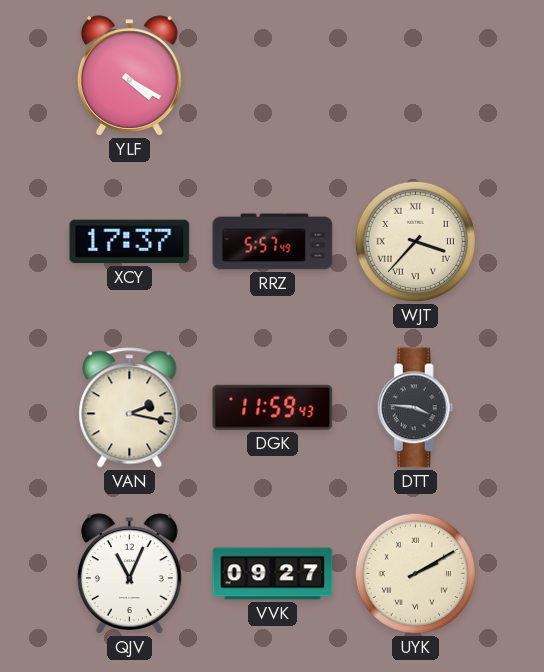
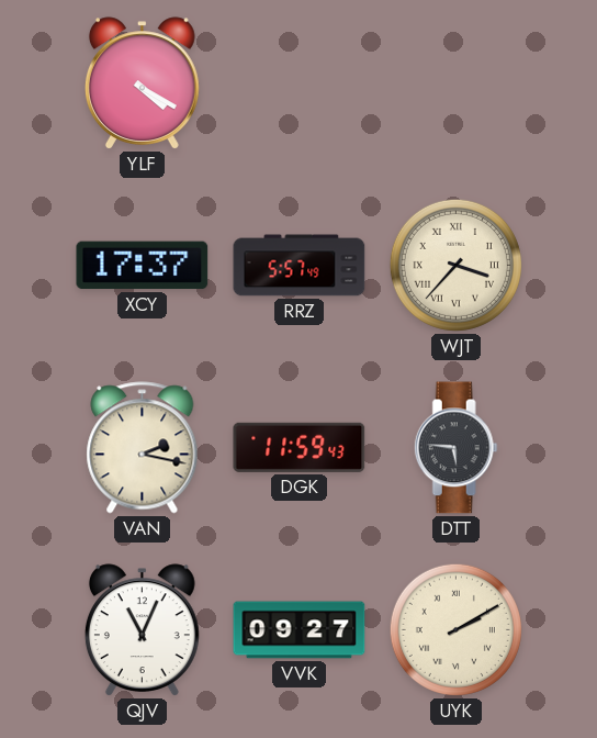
DTT: 3:46 -> 5:46
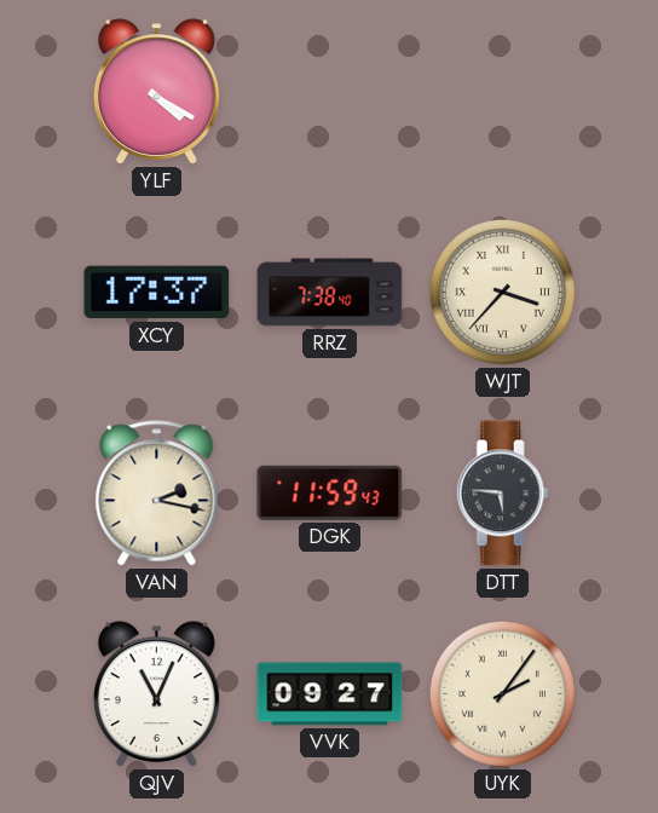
RRZ: 5:57 -> 7:38
UYK: 2:10 -> 2:06
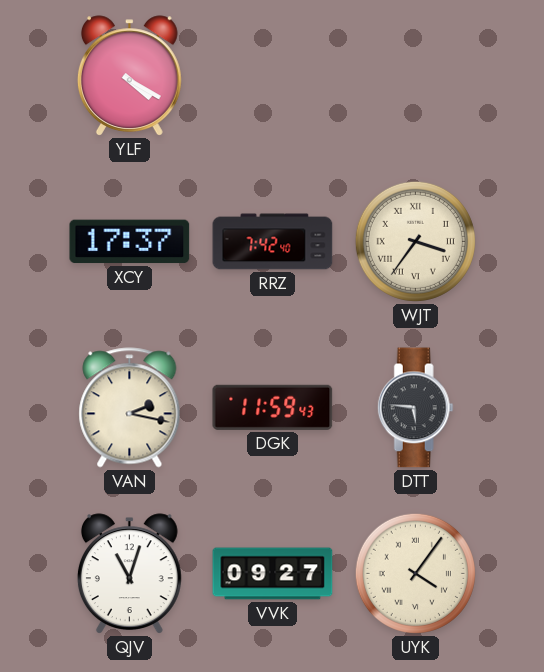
RRZ: 7:38 -> 7:42
WJT: 3:37 -> 3:36
QJV: 11:04 -> 11:03
UYK: 2:06 -> 4:06
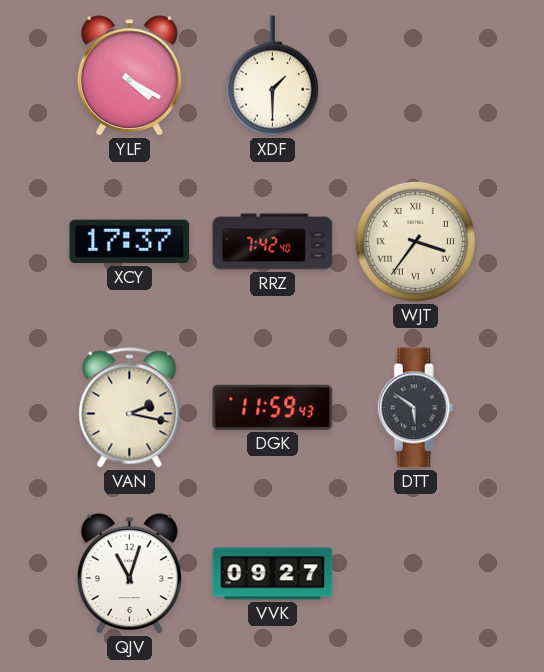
XDF: none -> 1:30
DTT: 5:46 -> 5:51
UYK: 4:06 -> none
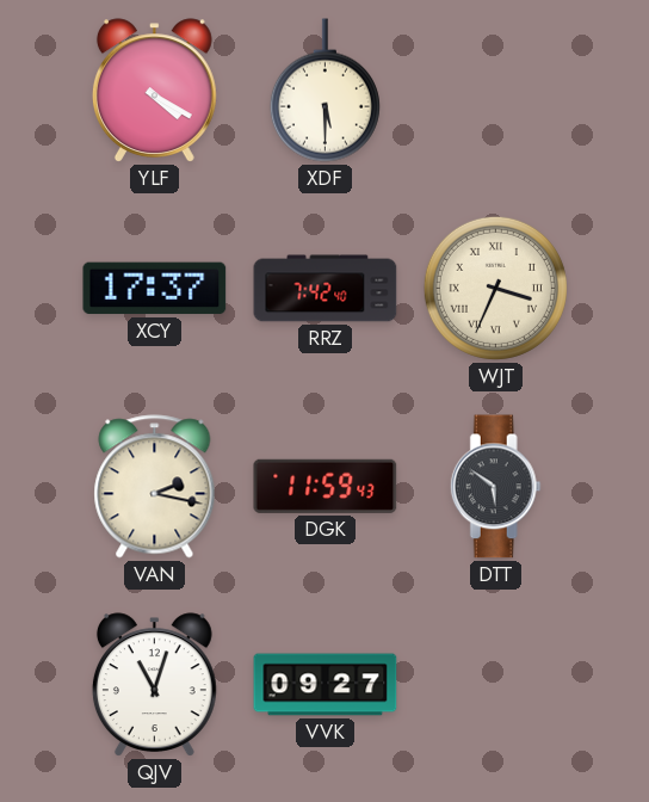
XDF: 1:30 -> 5:30
WJT: 3:36 -> 3:34
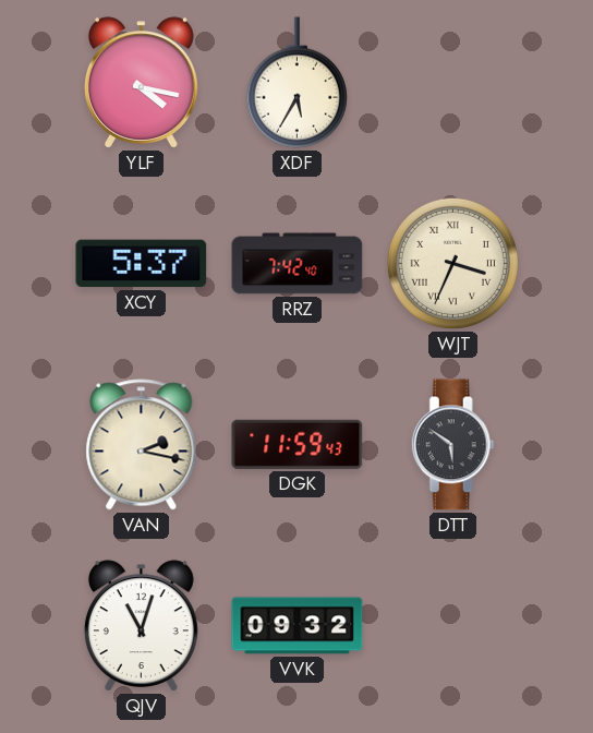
YLF: 4:20 -> 4:17
XDF: 5:30 -> 5:35
XCY: 17:37 -> 5:37
VVK: 09:27 -> 09:32
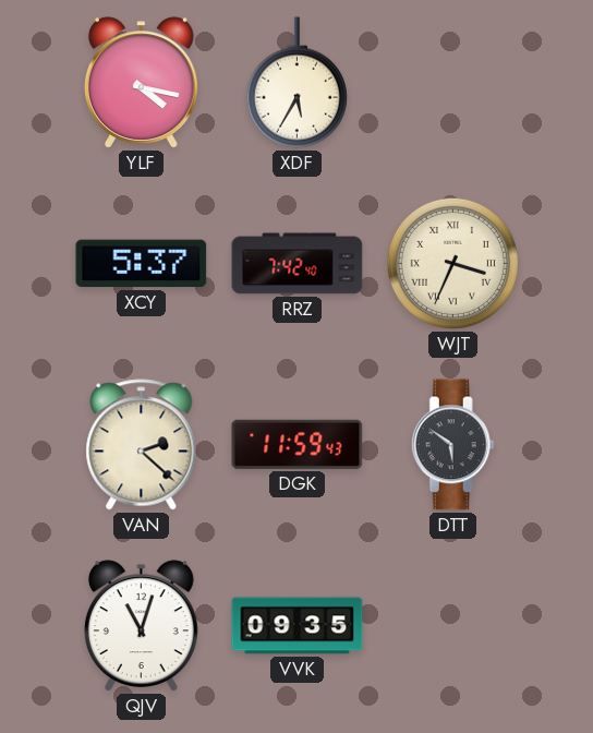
VAN: 2:17 -> 2:22
VVK: 09:32 -> 09:35
